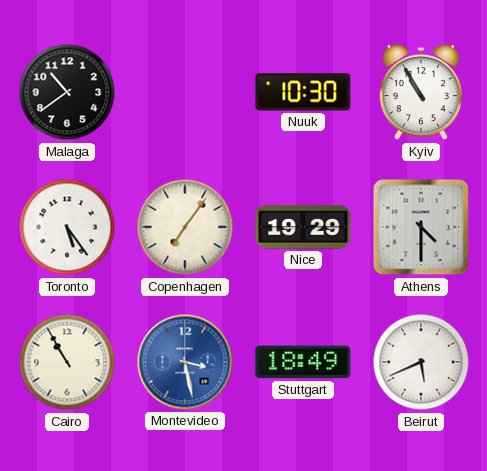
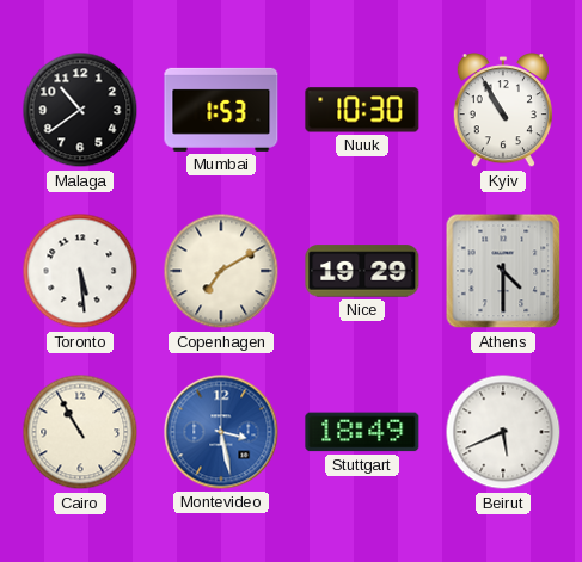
Mumbai: none -> 1:53
Toronto: 5:24 -> 5:29
Copenhagen: 7:06 -> 7:10
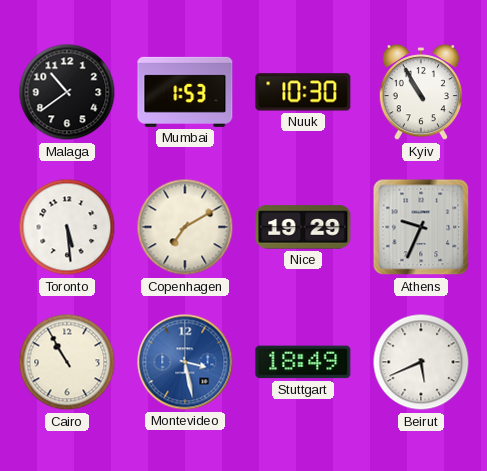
Athens: 4:30 -> 9:34
